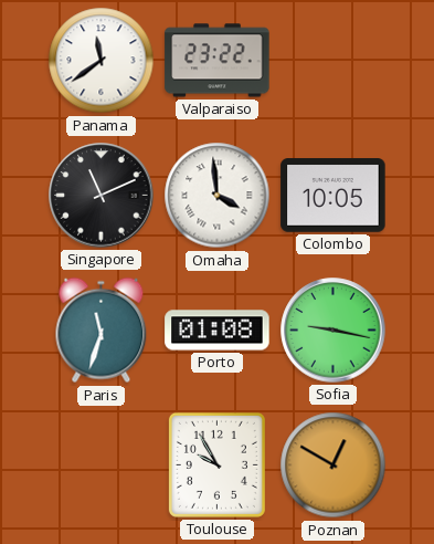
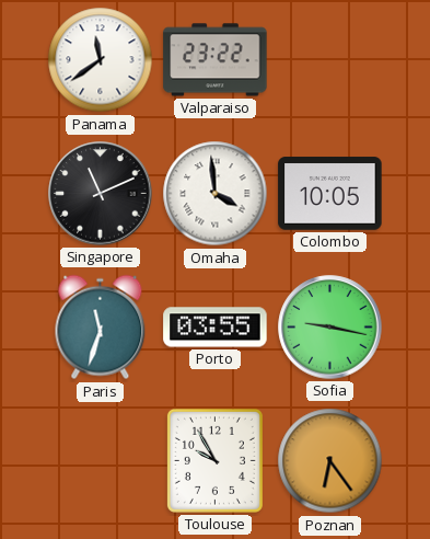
Porto: 01:08 -> 03:55
Poznan: 12:50 -> 6:24
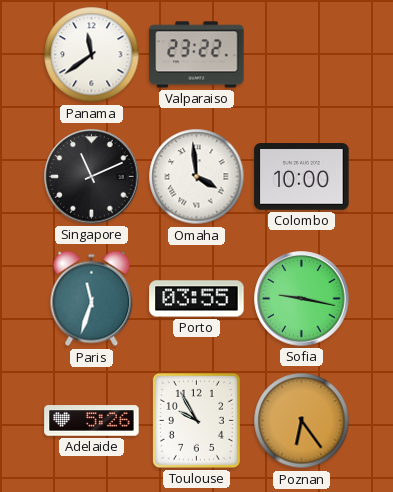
Colombo: 10:05 -> 10:00
Adelaide: none -> 5:26
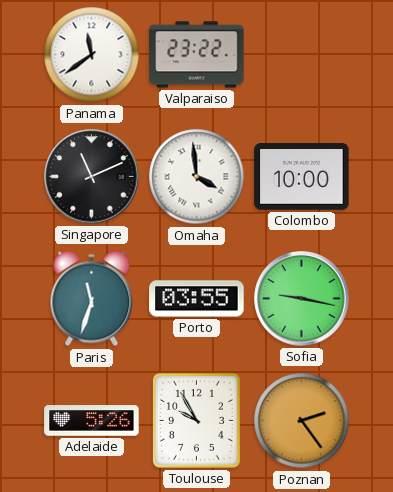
Poznan: 6:24 -> 2:24
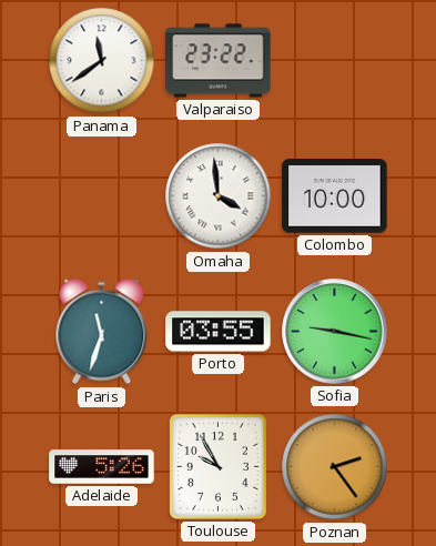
Singapore: 11:11 -> none
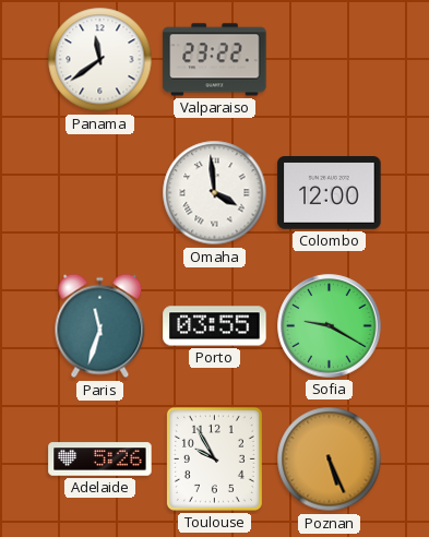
Colombo: 10:00 -> 12:00
Sofia: 9:17 -> 9:20
Poznan: 2:24 -> 5:26
